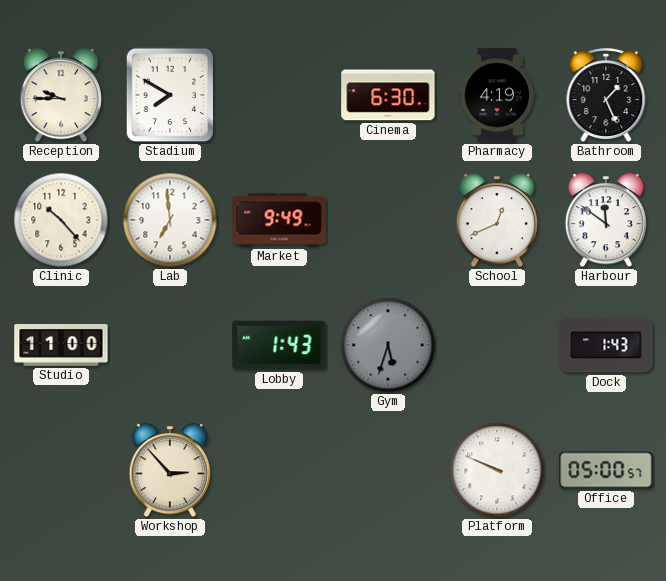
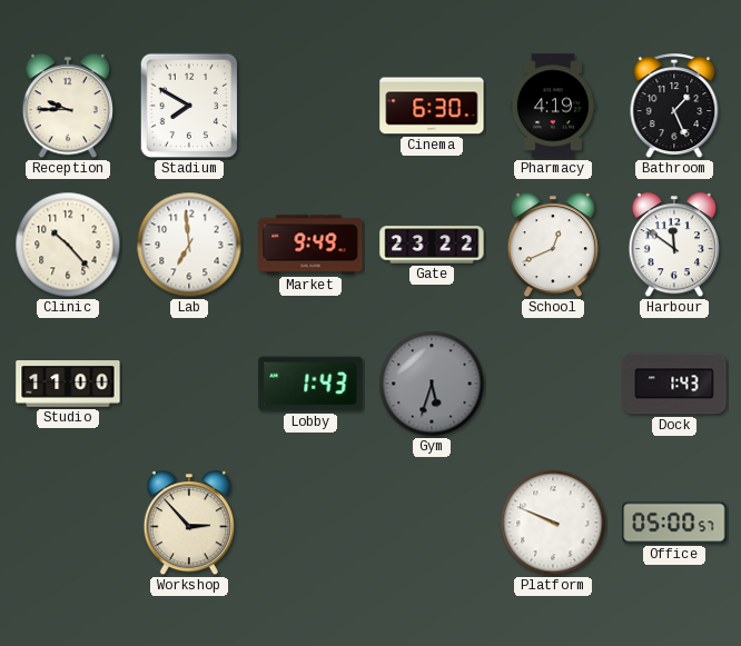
Gate: none -> 23:22
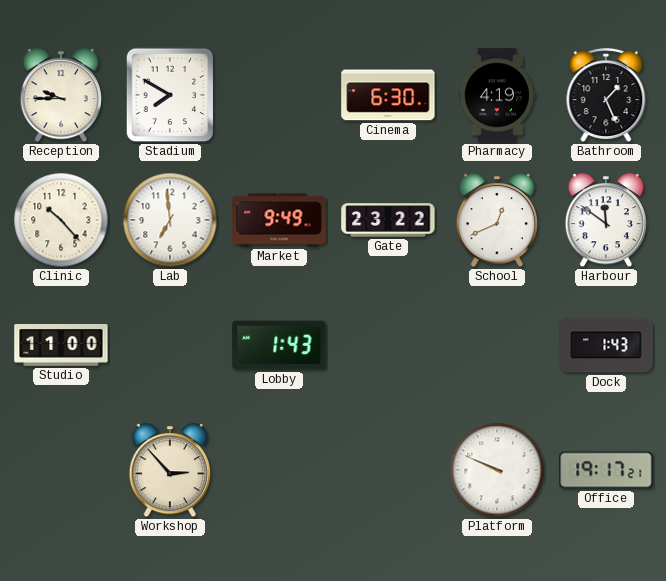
Gym: 5:33 -> none
Office: 05:00 -> 19:17
